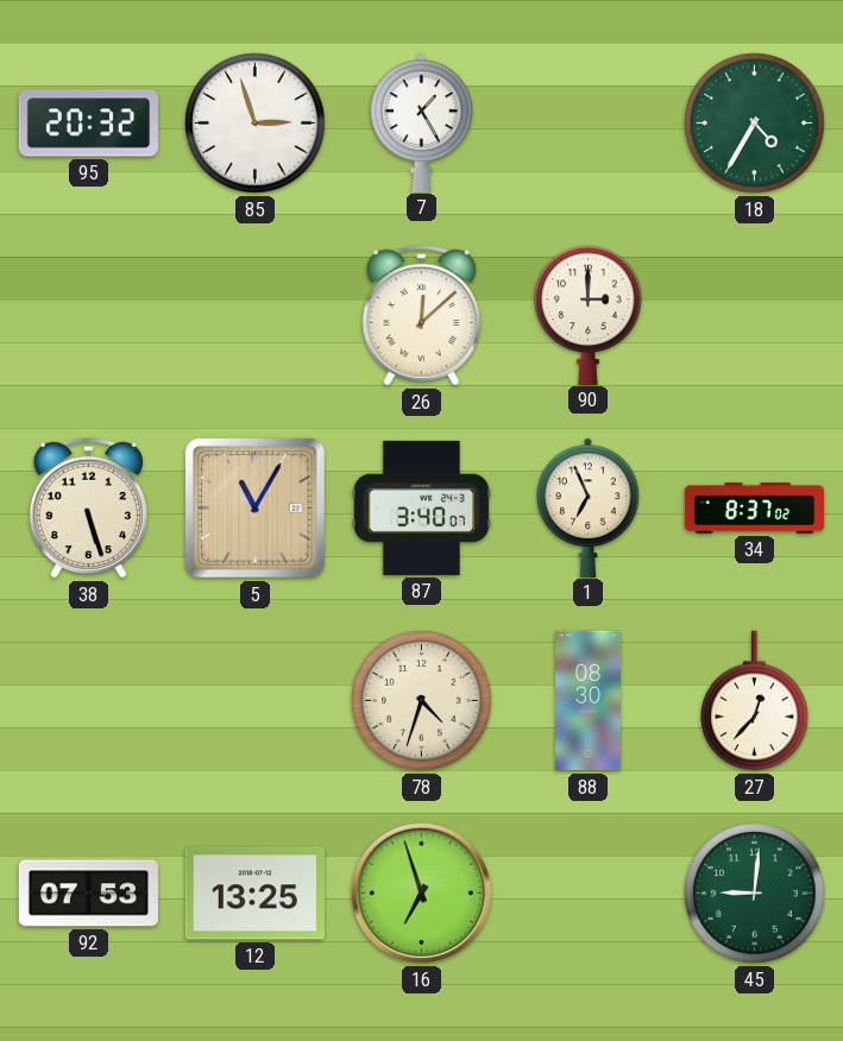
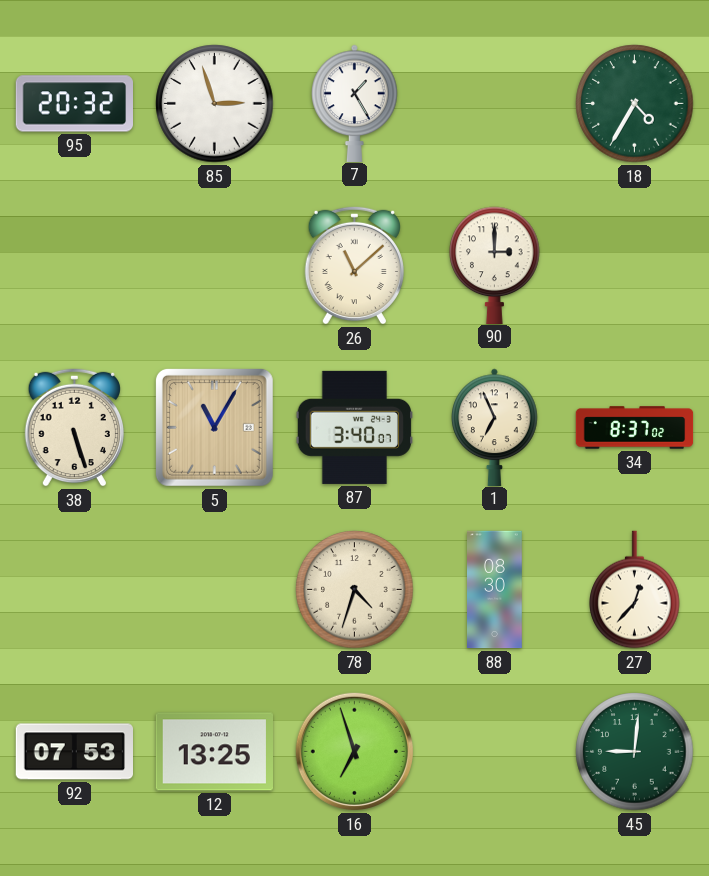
26: 12:08 -> 11:08
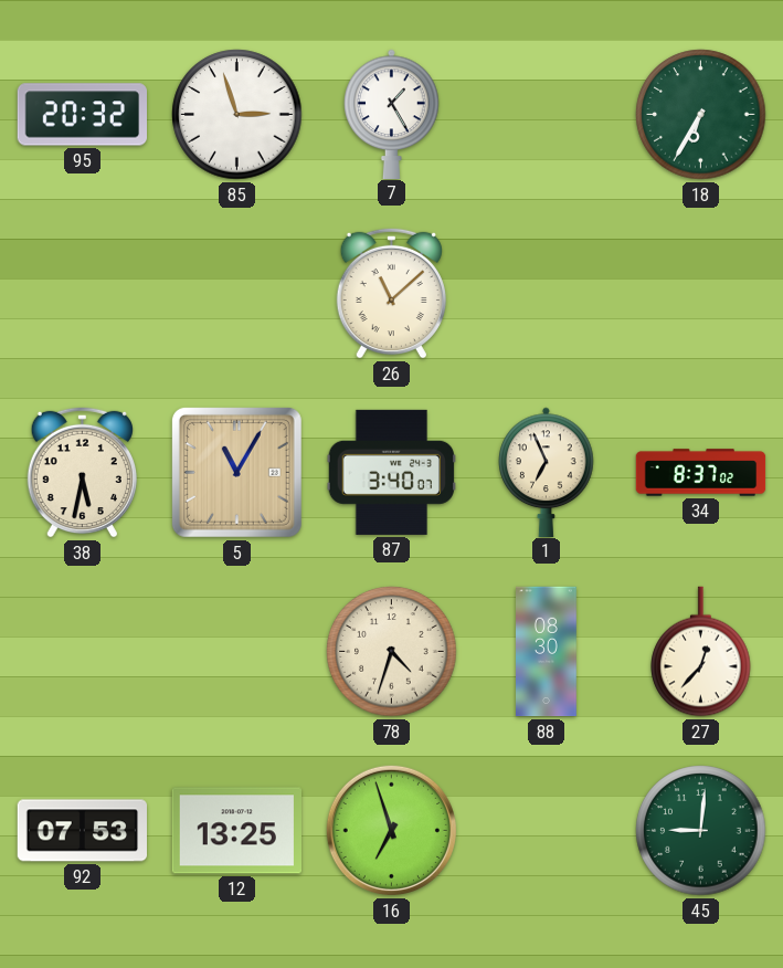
18: 4:35 -> 6:35
90: 3:00 -> none
38: 5:27 -> 5:32
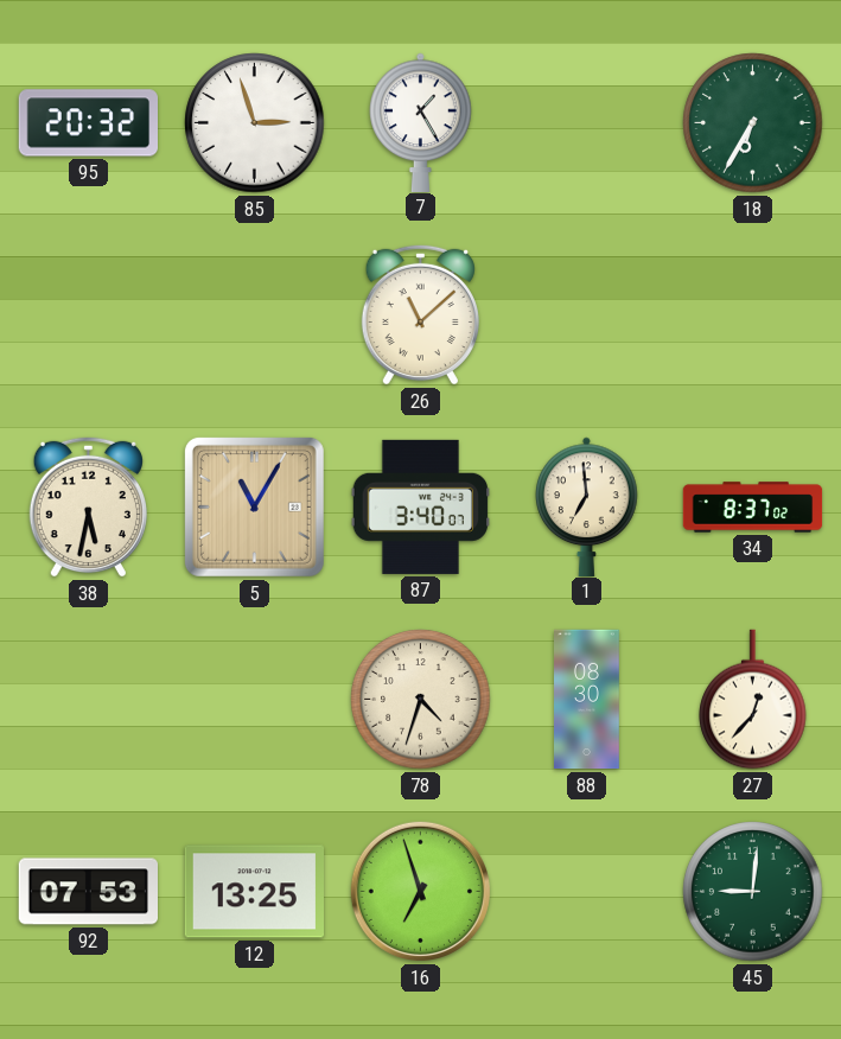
1: 6:56 -> 6:59
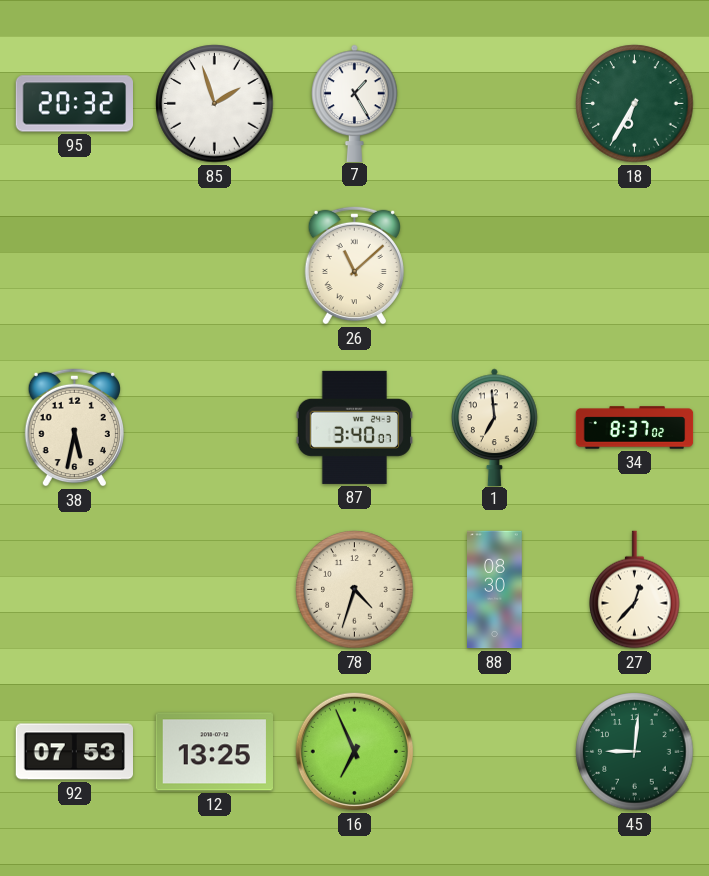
85: 2:57 -> 1:57
5: 11:05 -> none
16: 6:57 -> 6:56
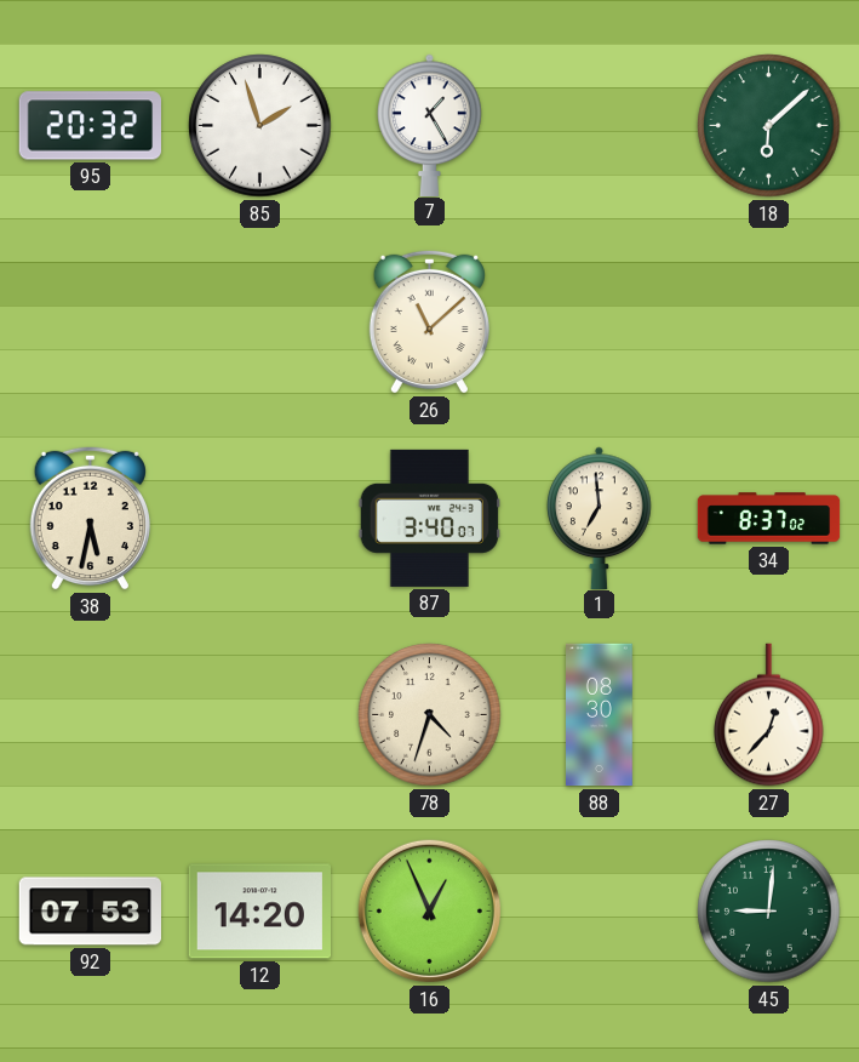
18: 6:35 -> 6:08
12: 13:25 -> 14:20
16: 6:56 -> 12:56
